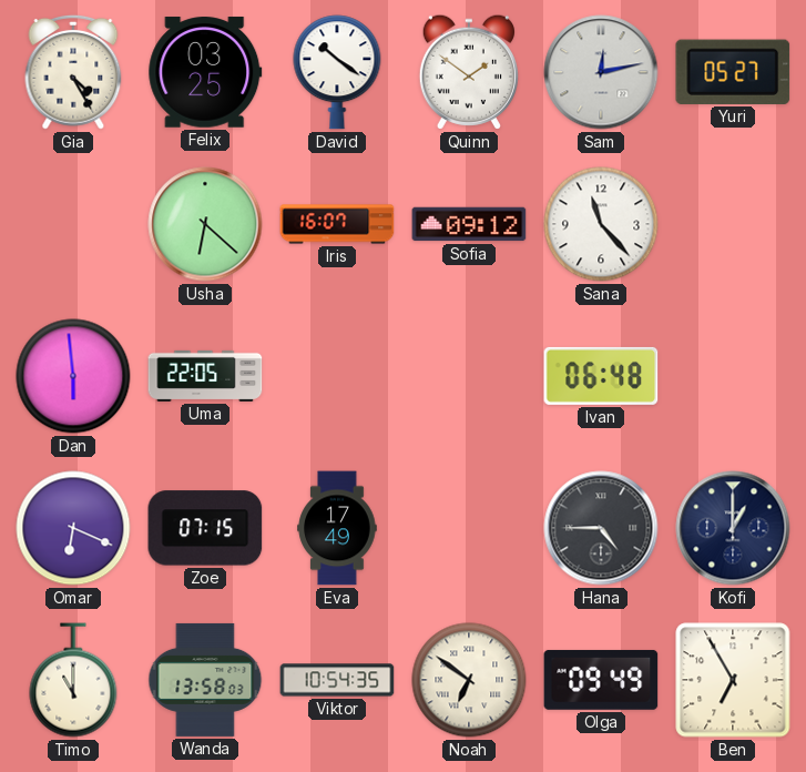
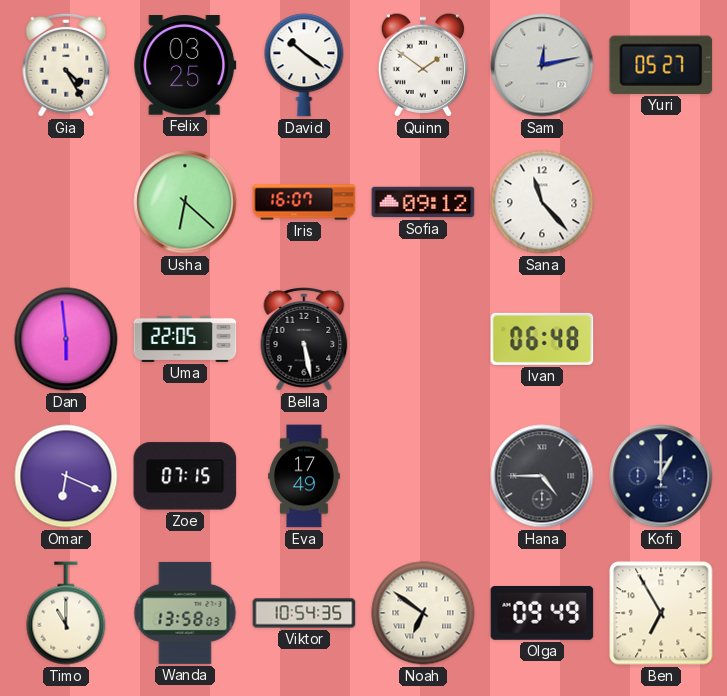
Bella: none -> 5:28
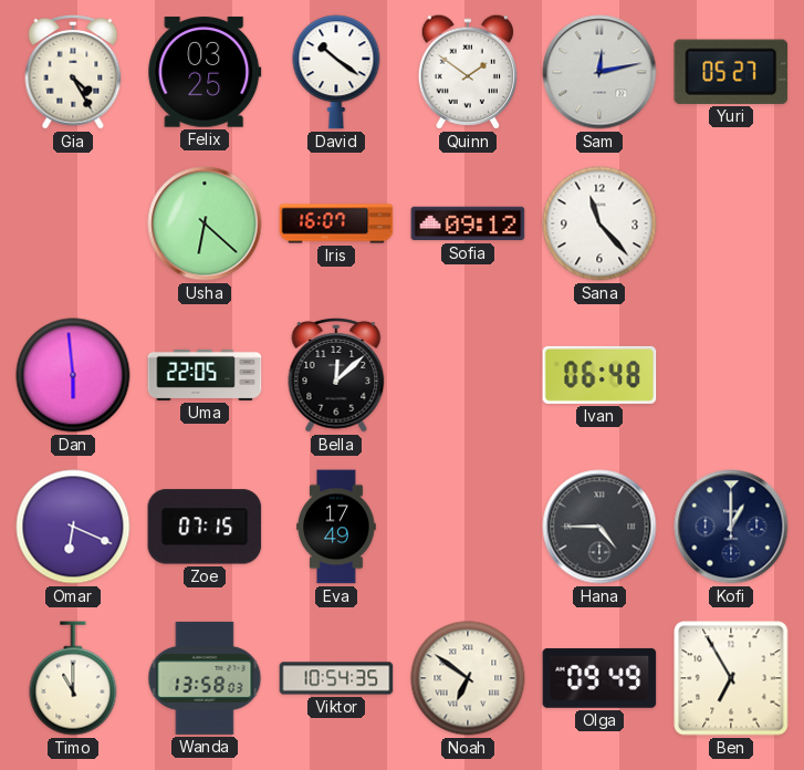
Bella: 5:28 -> 12:08
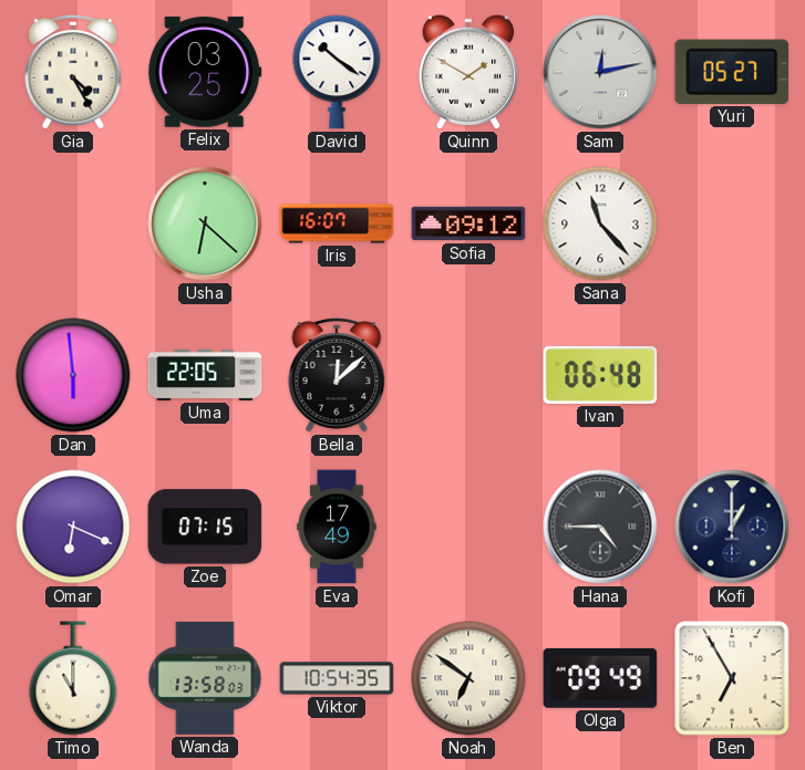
Quinn: 1:51 -> 1:50
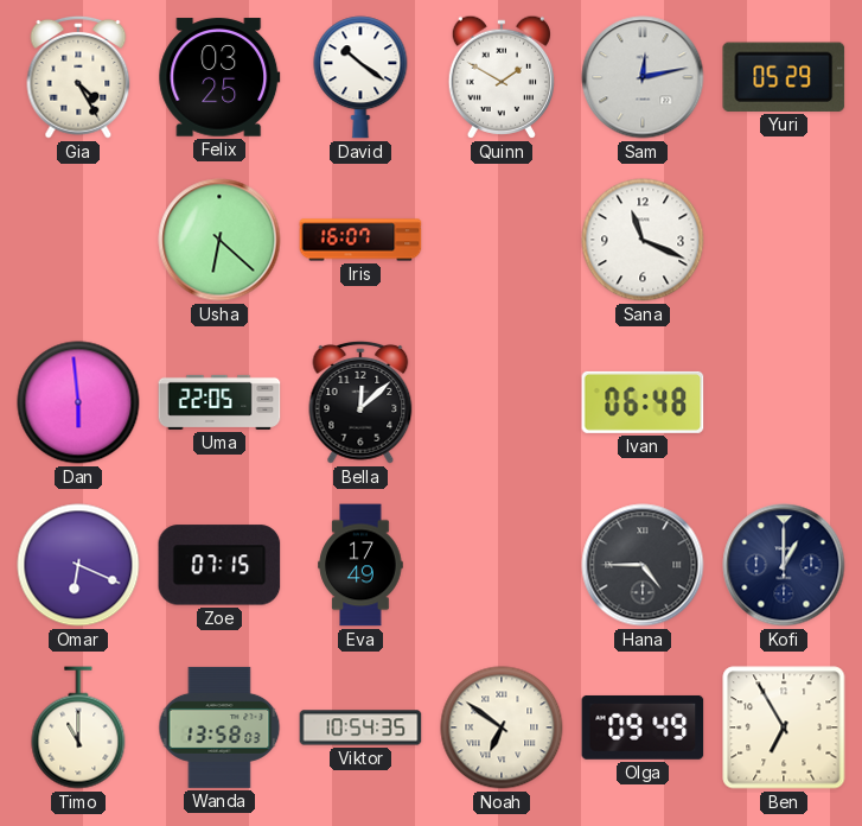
Yuri: 05:27 -> 05:29
Sofia: 09:12 -> none
Sana: 11:23 -> 11:19
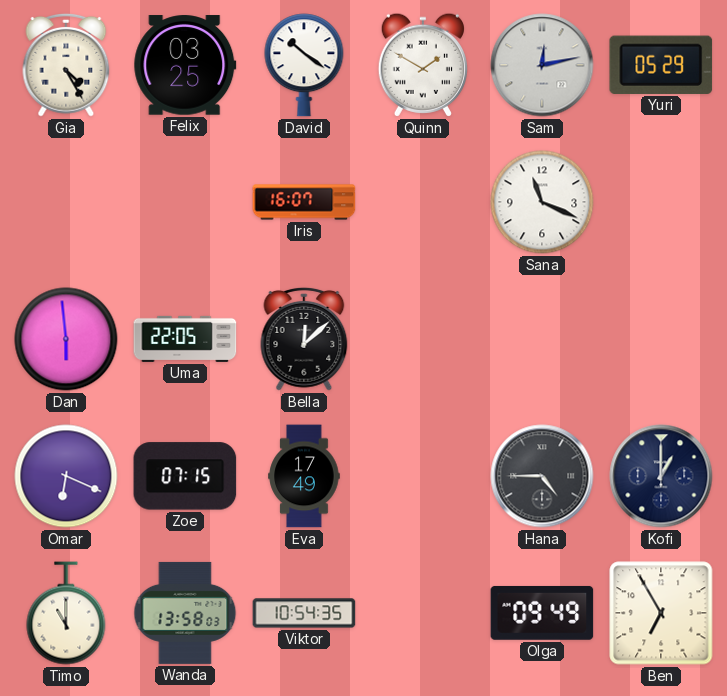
Usha: 6:22 -> none
Ivan: 06:48 -> none
Noah: 6:51 -> none
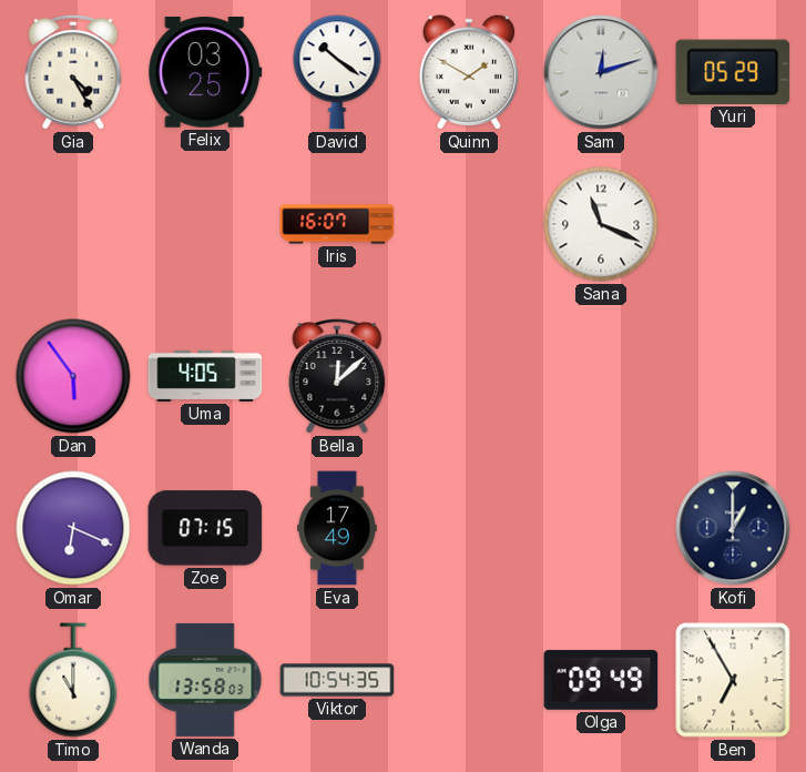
Sam: 12:13 -> 12:12
Dan: 5:59 -> 5:54
Uma: 22:05 -> 4:05
Hana: 4:45 -> none
